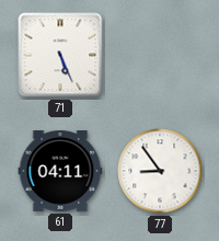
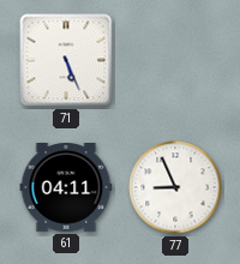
77: 8:54 -> 8:56
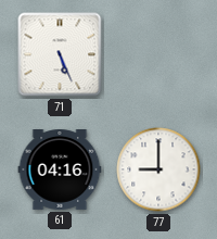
61: 04:11 -> 04:16
77: 8:56 -> 9:00
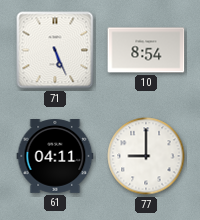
10: none -> 8:54
61: 04:16 -> 04:11
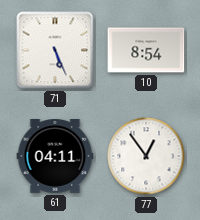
77: 9:00 -> 12:54
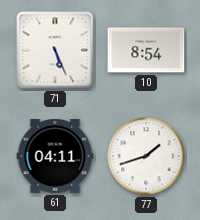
77: 12:54 -> 1:42
